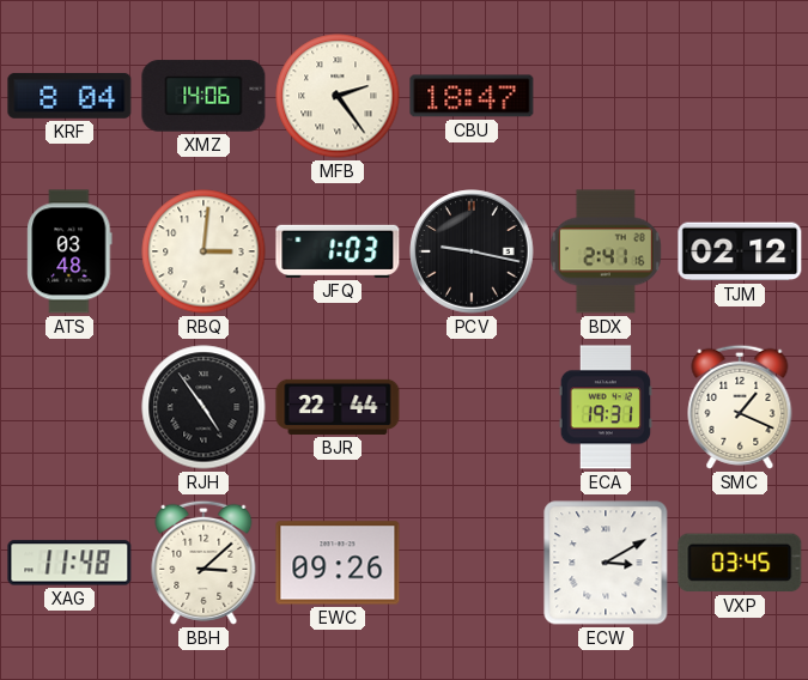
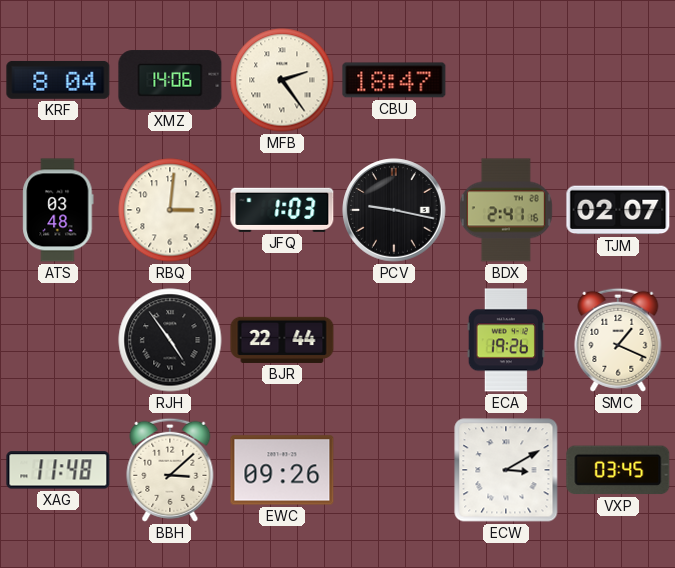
TJM: 02:12 -> 02:07
ECA: 19:31 -> 19:26
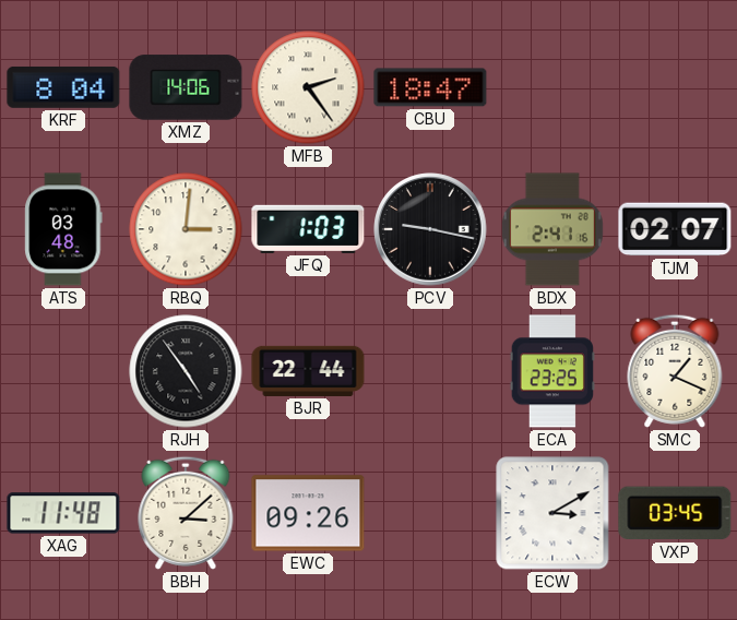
ECA: 19:26 -> 23:25
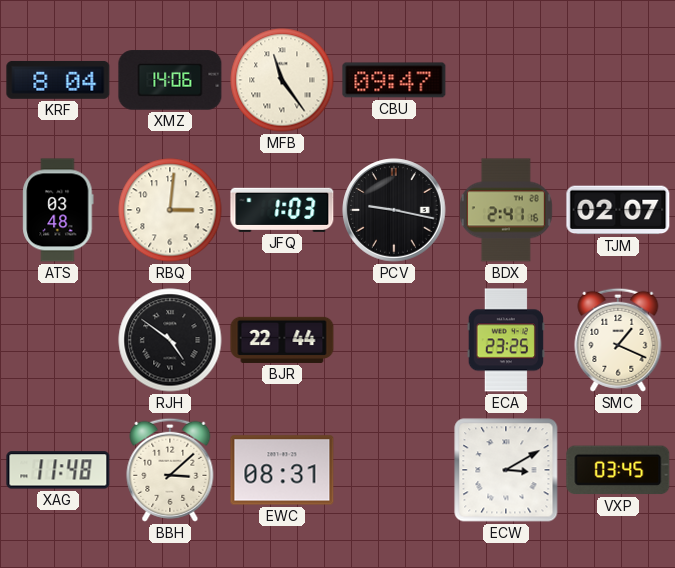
MFB: 2:24 -> 11:24
CBU: 18:47 -> 09:47
RJH: 4:54 -> 4:51
EWC: 09:26 -> 08:31
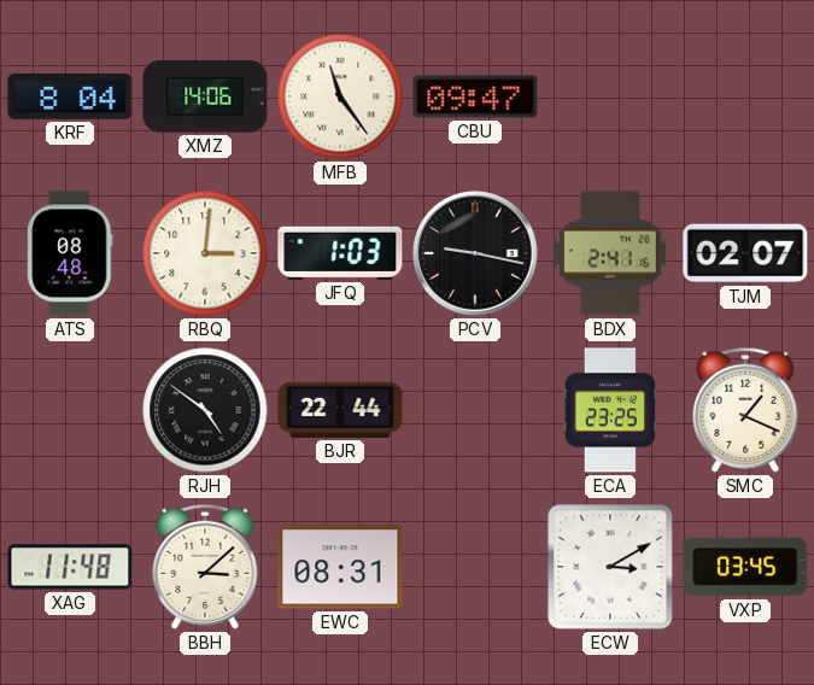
ATS: 03:48 -> 08:48
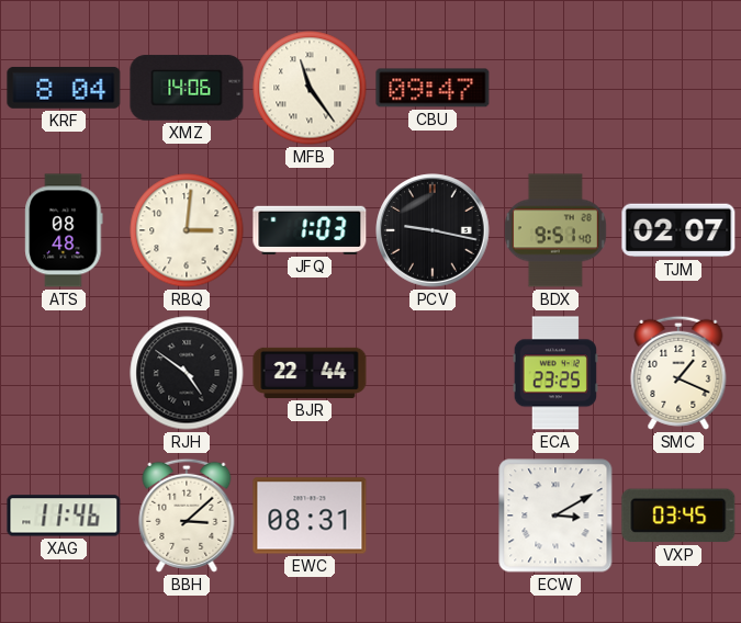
BDX: 2:41 -> 9:51
XAG: 11:48 -> 11:46
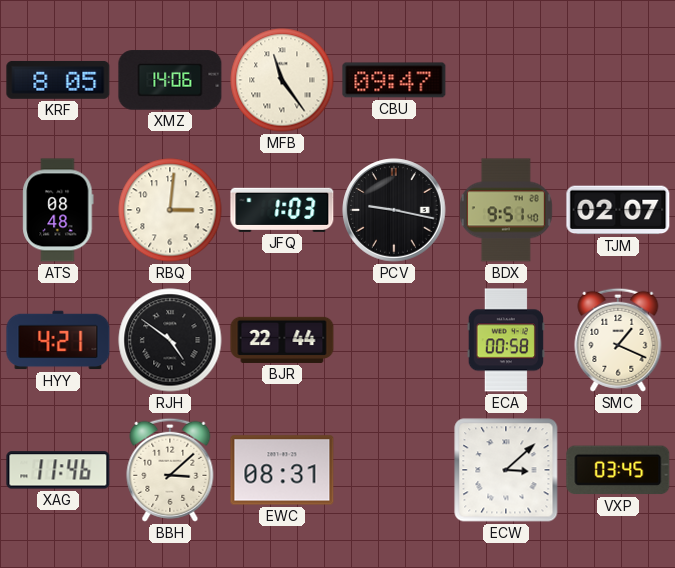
KRF: 8:04 -> 8:05
HYY: none -> 4:21
ECA: 23:25 -> 00:58
ECW: 3:10 -> 3:08
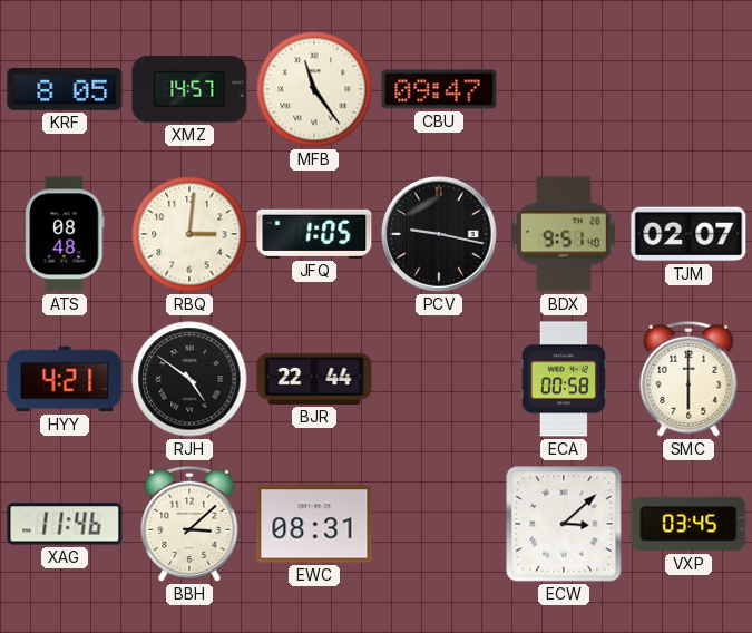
XMZ: 14:06 -> 14:57
JFQ: 1:03 -> 1:05
SMC: 1:19 -> 6:00
